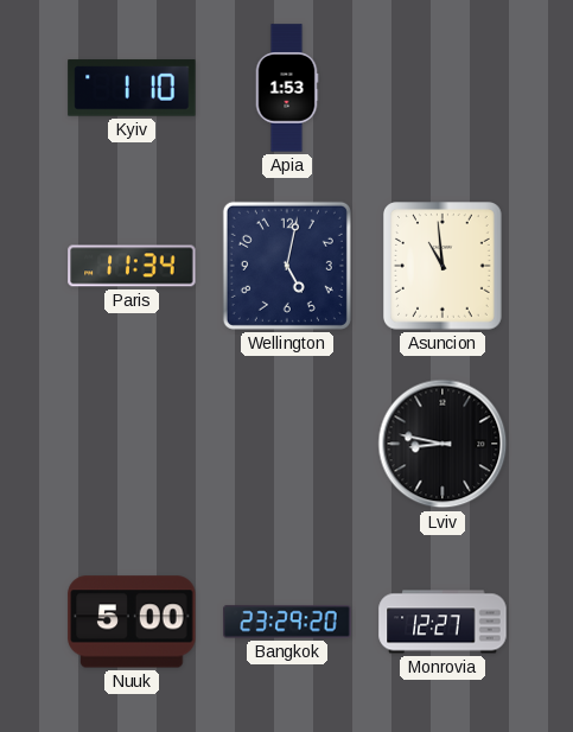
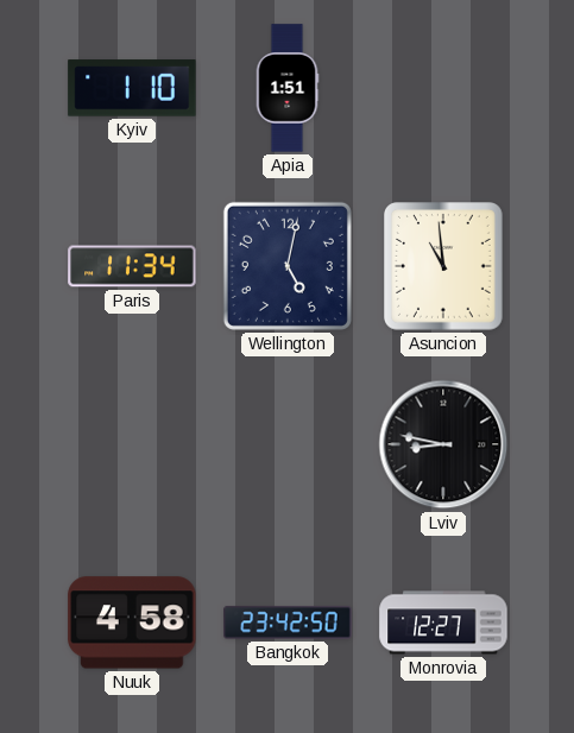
Apia: 1:53 -> 1:51
Nuuk: 5:00 -> 4:58
Bangkok: 23:29 -> 23:42
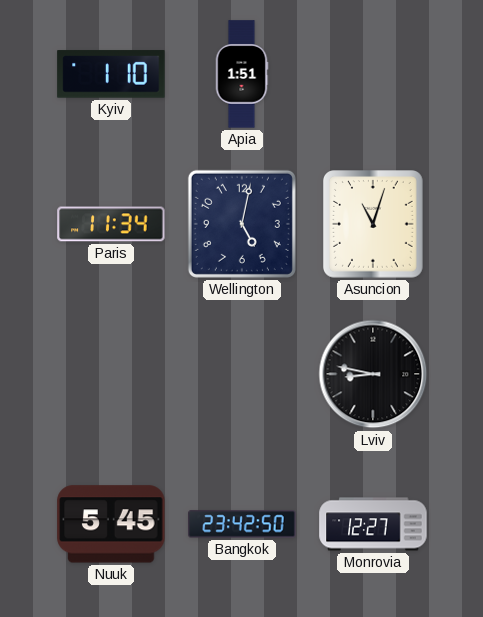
Asuncion: 10:59 -> 11:03
Nuuk: 4:58 -> 5:45
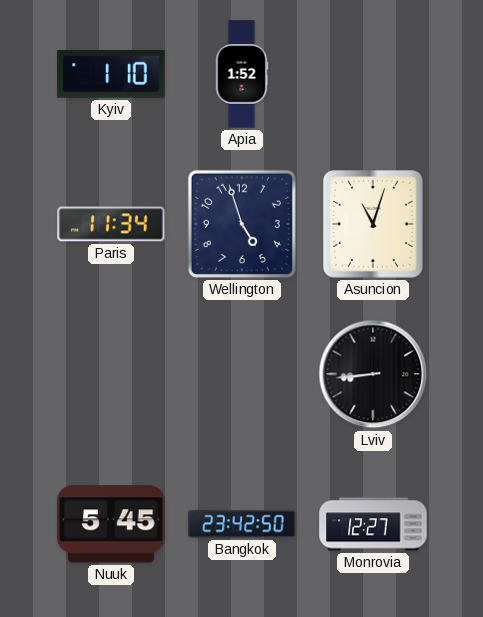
Apia: 1:51 -> 1:52
Wellington: 5:02 -> 4:57
Lviv: 8:47 -> 8:44
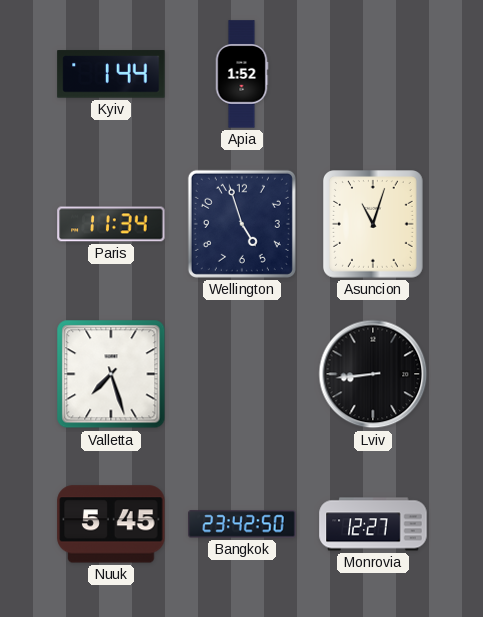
Kyiv: 1:10 -> 1:44
Valletta: none -> 7:27
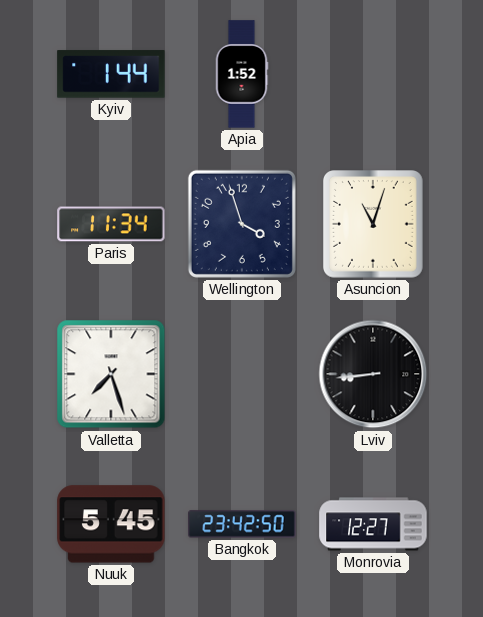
Wellington: 4:57 -> 3:57
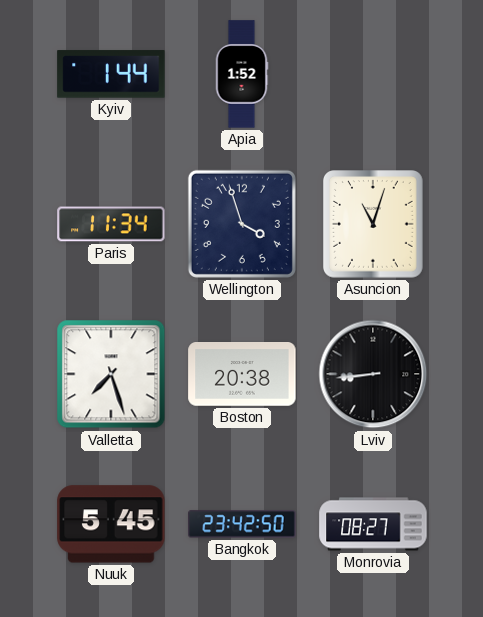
Boston: none -> 20:38
Monrovia: 12:27 -> 08:27
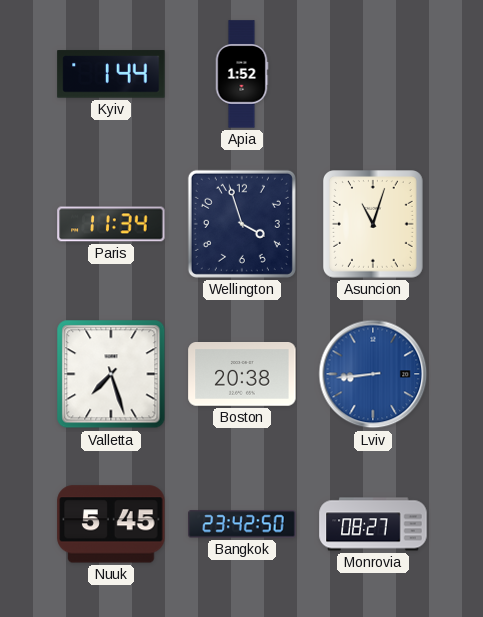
Lviv dial: black -> blue
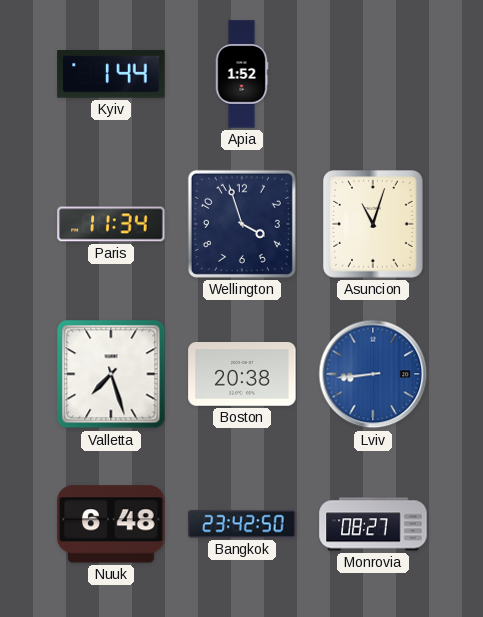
Nuuk: 5:45 -> 6:48
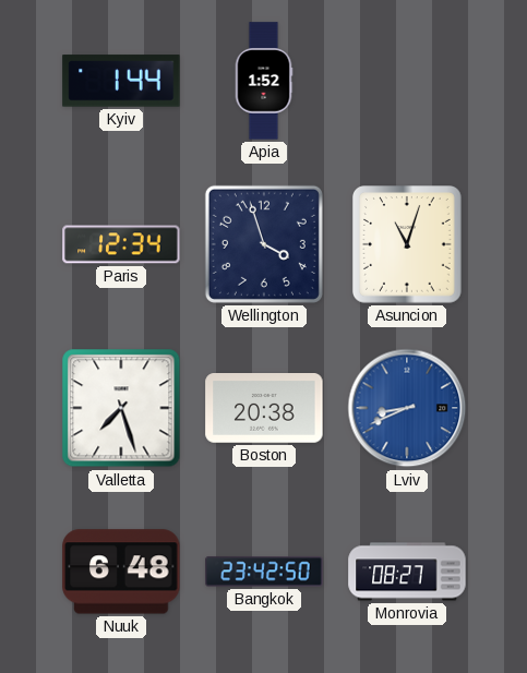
Paris: 11:34 -> 12:34
Lviv: 8:44 -> 8:41
